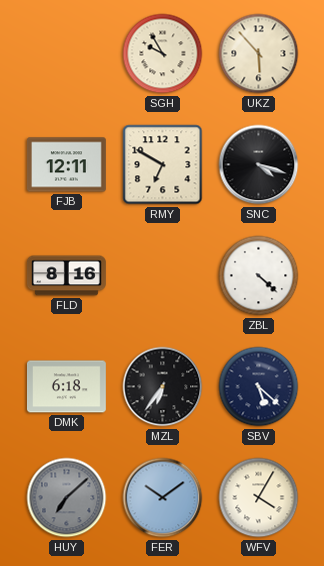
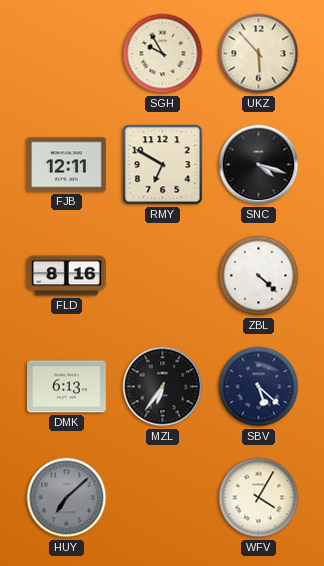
DMK: 6:18 -> 6:13
FER: 10:09 -> none
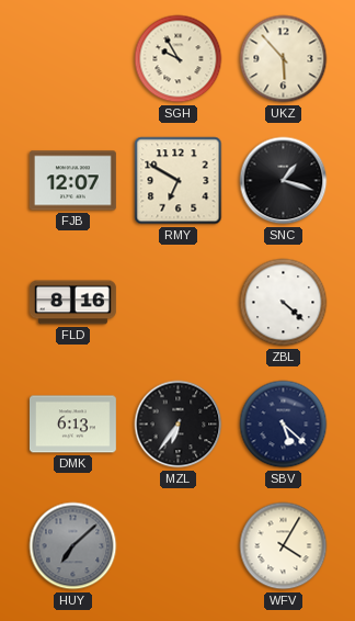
FJB: 12:11 -> 12:07
SNC: 4:18 -> 1:18
